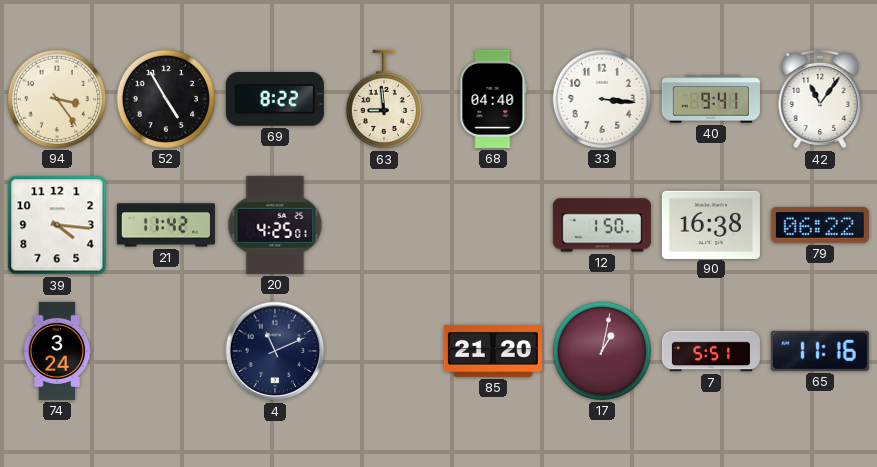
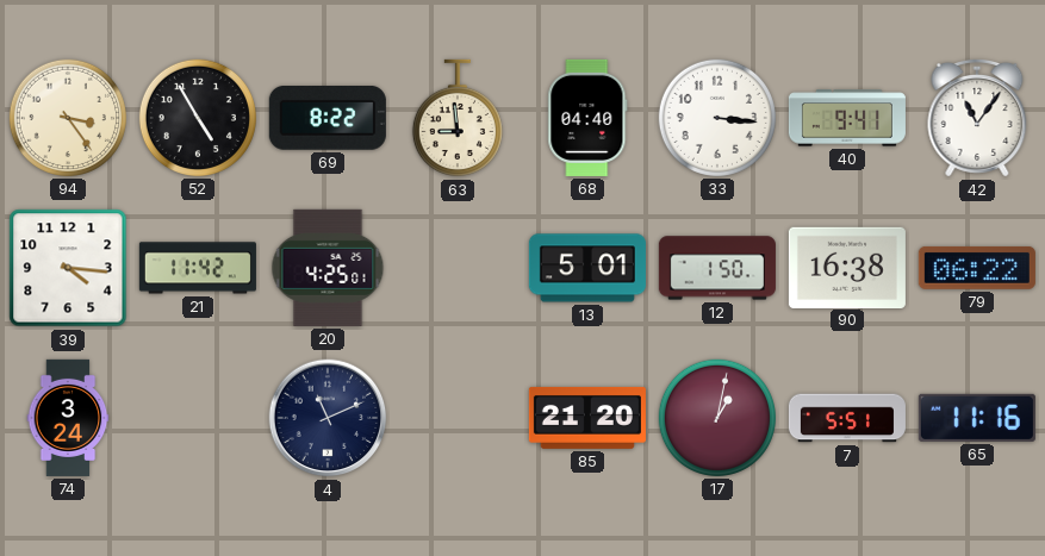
13: none -> 5:01
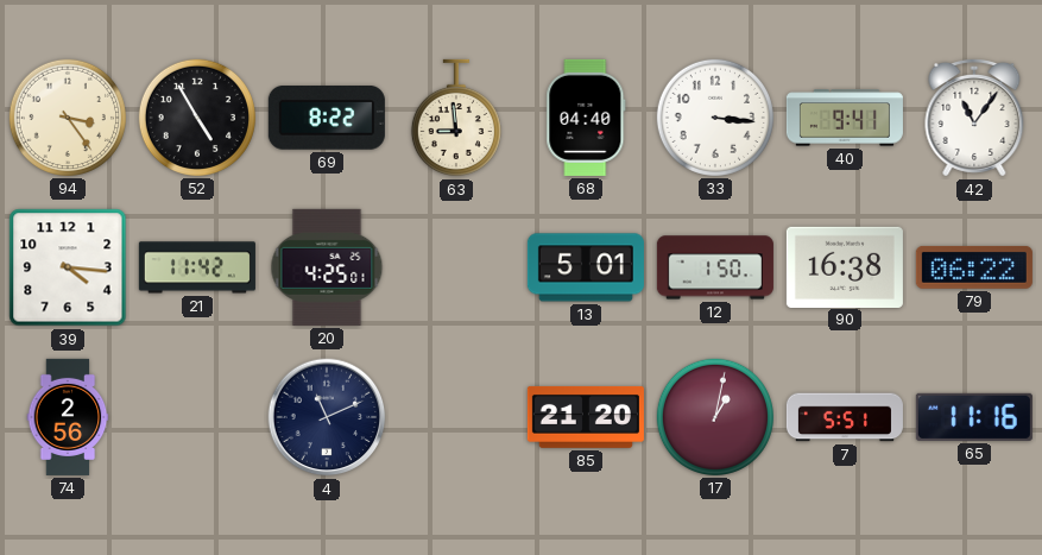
74: 3:24 -> 2:56
